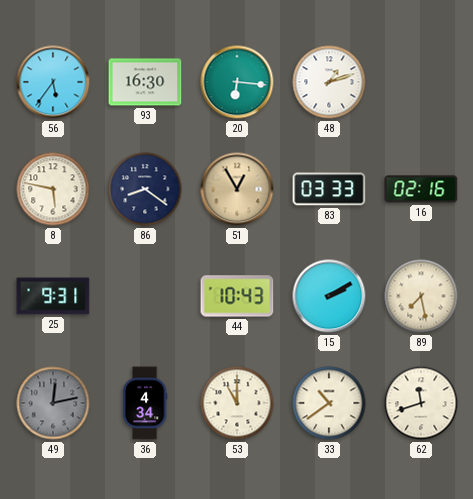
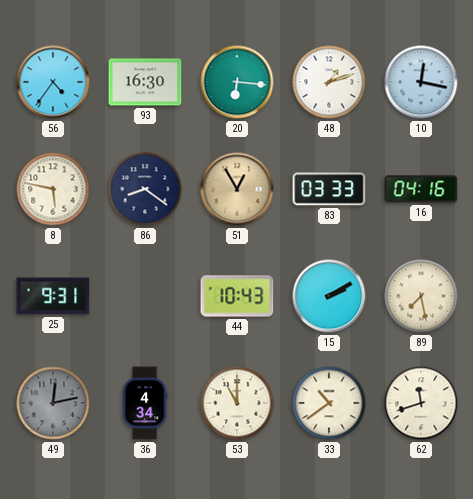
56: 5:36 -> 4:36
10: none -> 12:17
16: 02:16 -> 04:16
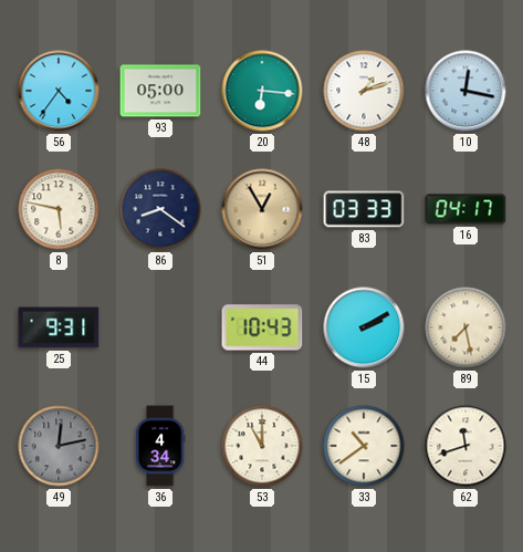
93: 16:30 -> 05:00
16: 04:16 -> 04:17
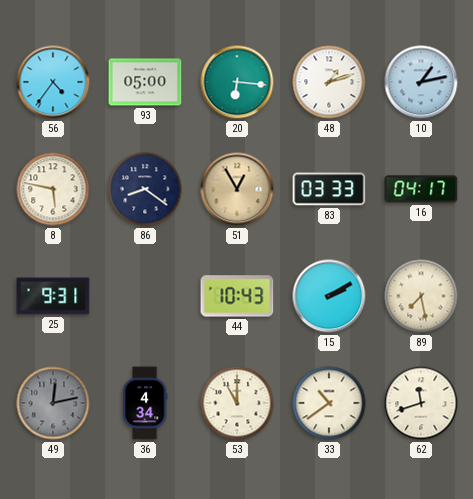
10: 12:17 -> 1:13
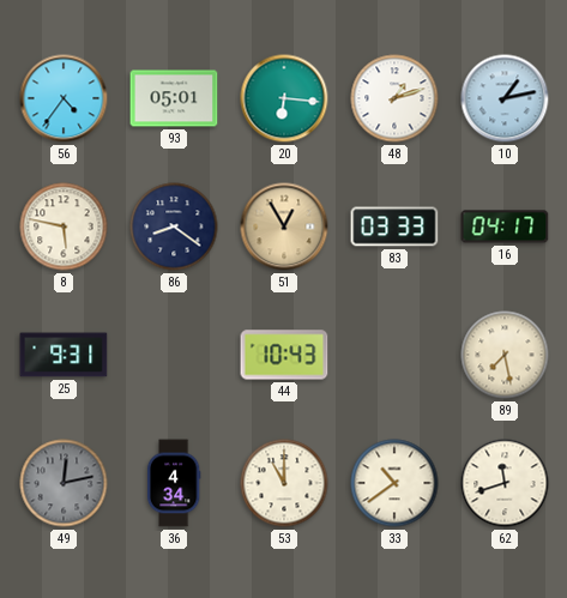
93: 05:00 -> 05:01
15: 2:10 -> none
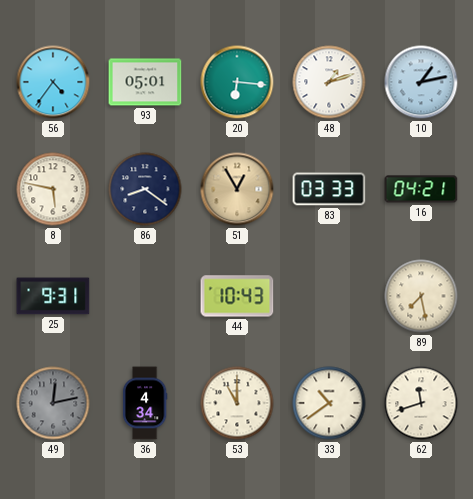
16: 04:17 -> 04:21
